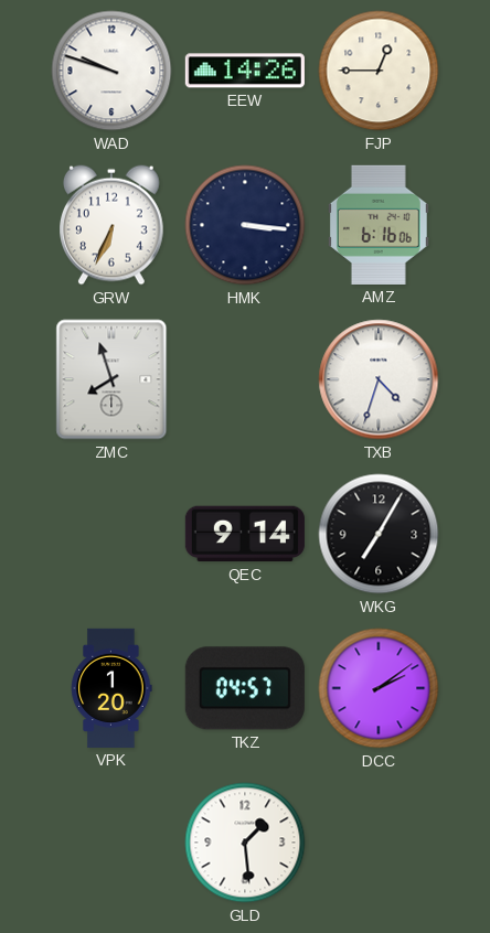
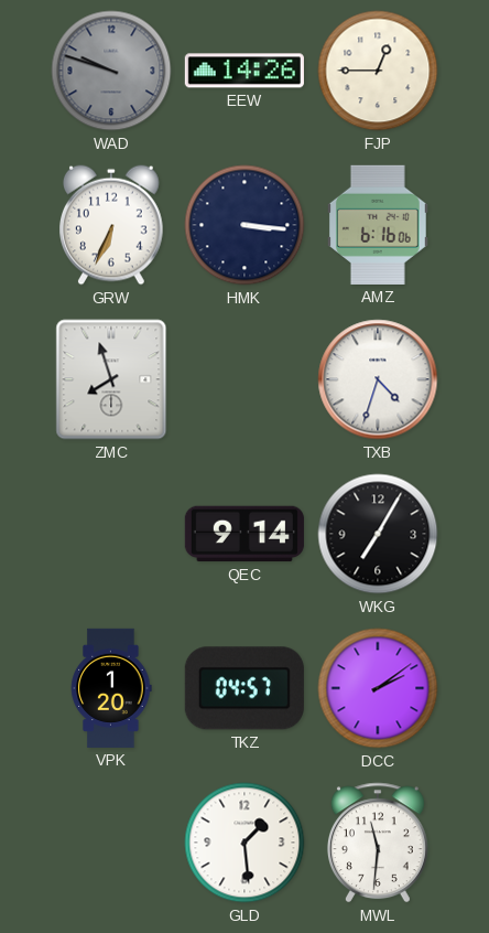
WAD dial: white -> grey
MWL: none -> 11:31
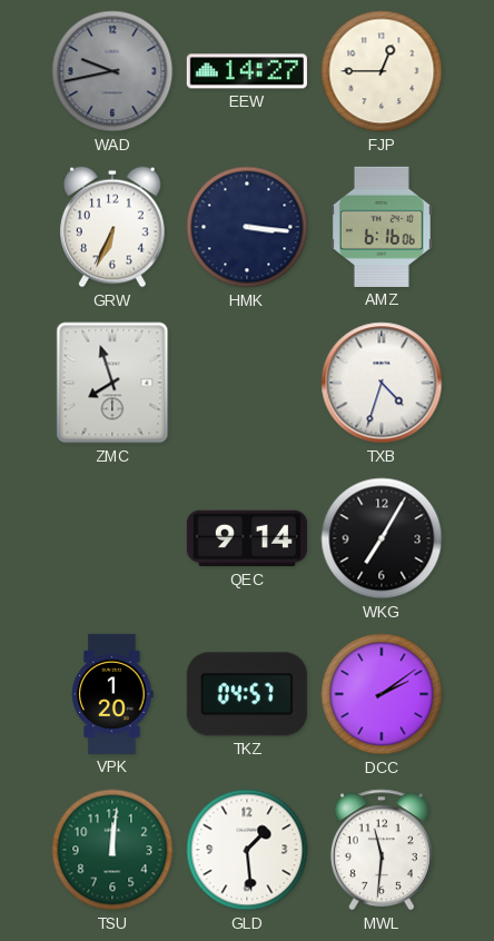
WAD: 9:48 -> 9:43
EEW: 14:26 -> 14:27
TSU: none -> 12:01
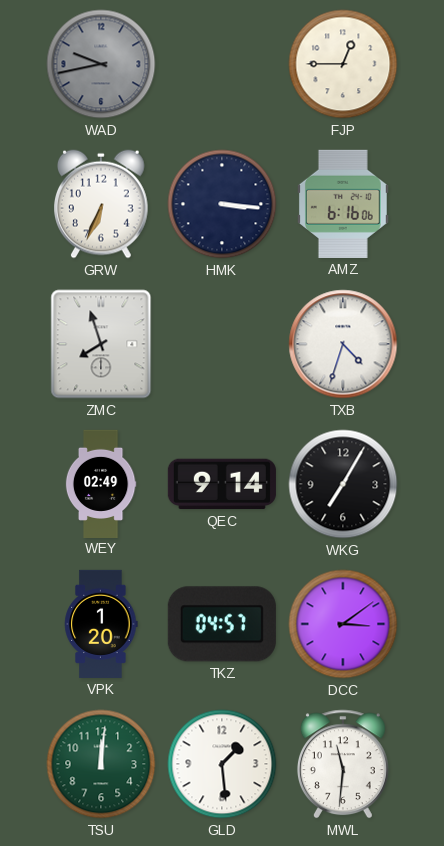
EEW: 14:27 -> none
WEY: none -> 02:49
DCC: 2:09 -> 3:09
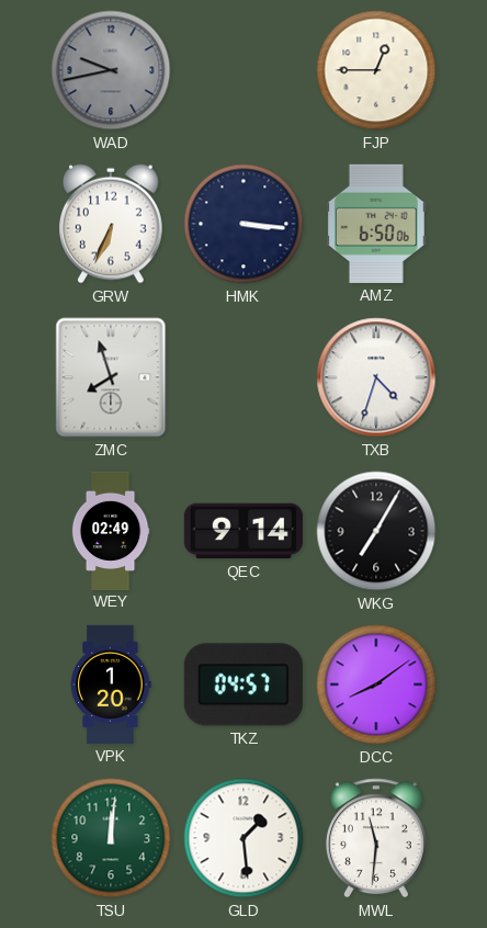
AMZ: 6:16 -> 6:50
DCC: 3:09 -> 8:09
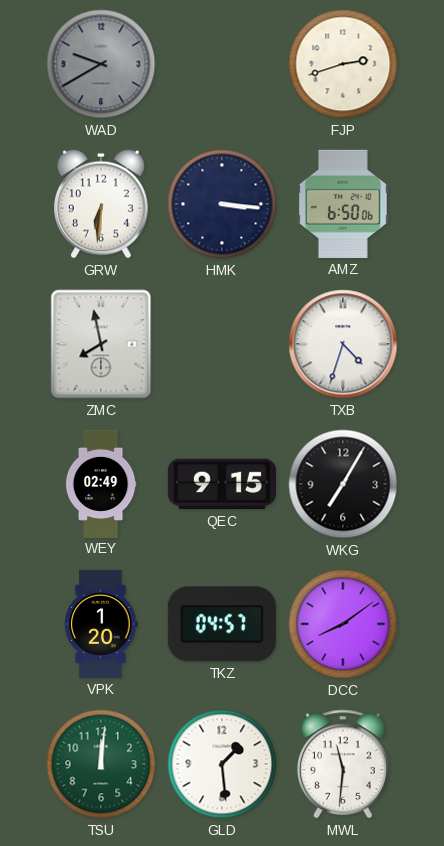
WAD: 9:43 -> 9:40
FJP: 12:45 -> 2:42
GRW: 6:34 -> 6:31
ZMC: 7:57 -> 7:58
QEC: 9:14 -> 9:15
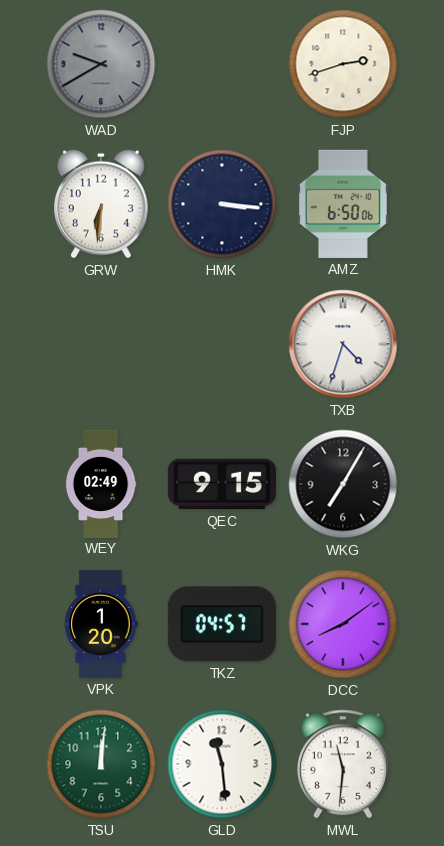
ZMC: 7:58 -> none
GLD: 1:29 -> 11:29
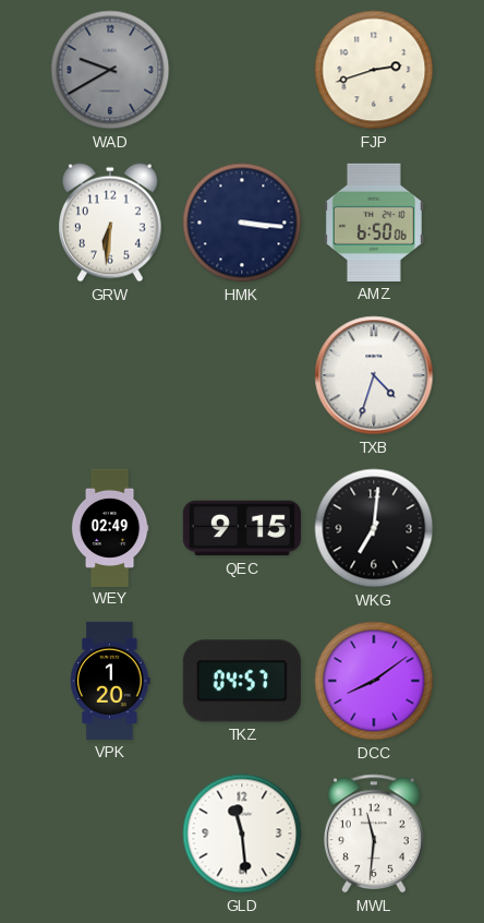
WKG: 7:05 -> 7:01
TSU: 12:01 -> none
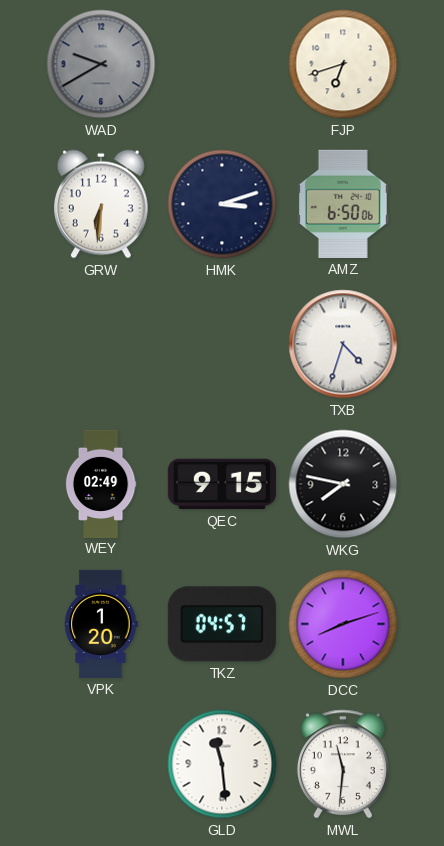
FJP: 2:42 -> 6:42
HMK: 3:16 -> 3:12
WKG: 7:01 -> 7:47
DCC: 8:09 -> 8:12
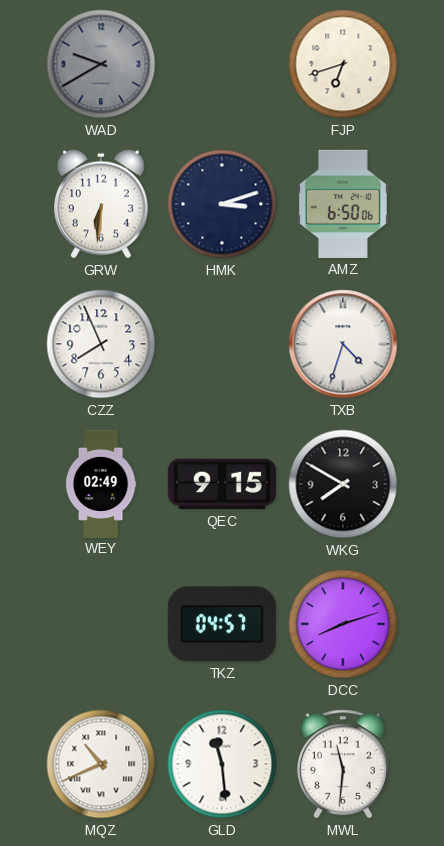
CZZ: none -> 7:56
WKG: 7:47 -> 7:50
VPK: 1:20 -> none
MQZ: none -> 10:41
